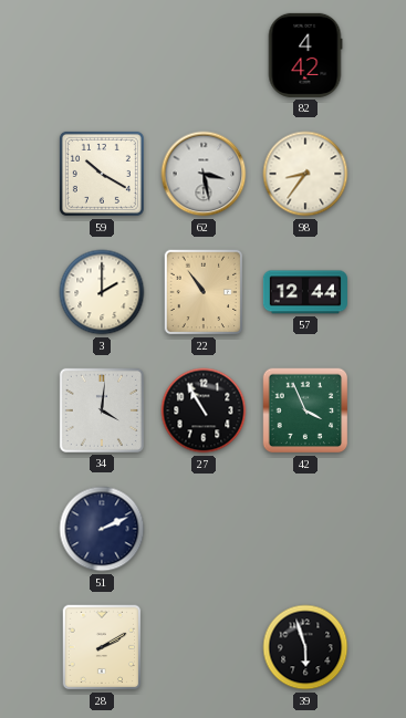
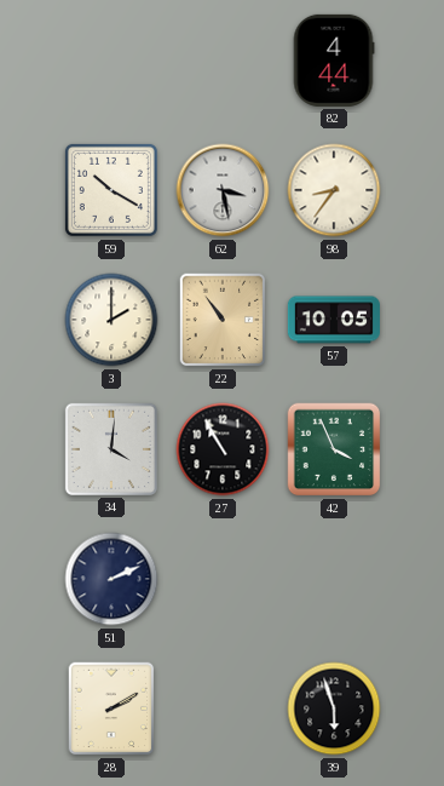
82: 4:42 -> 4:44
57: 12:44 -> 10:05
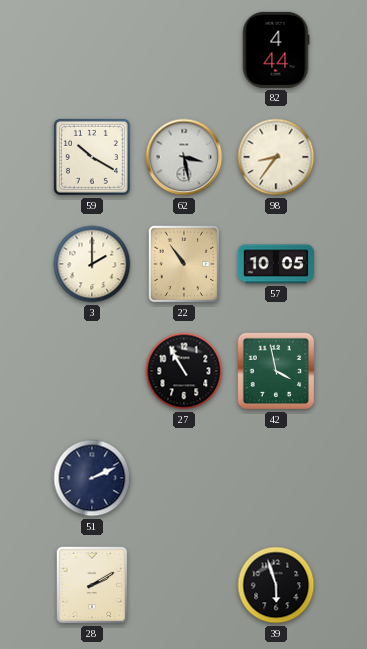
34: 4:01 -> none
42: 3:56 -> 3:58
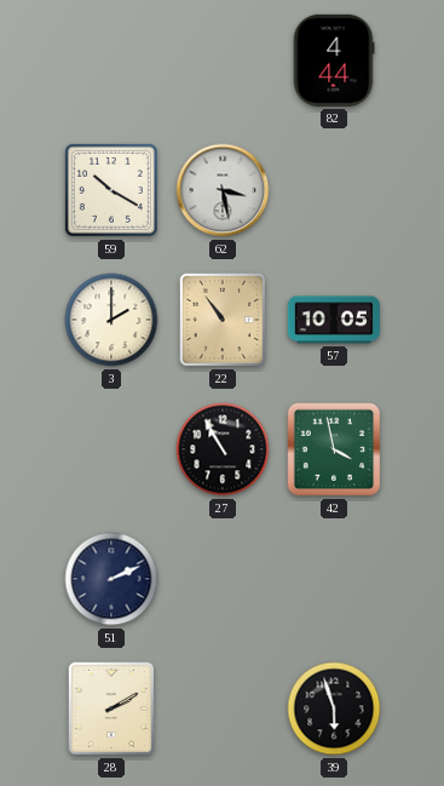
98: 8:36 -> none
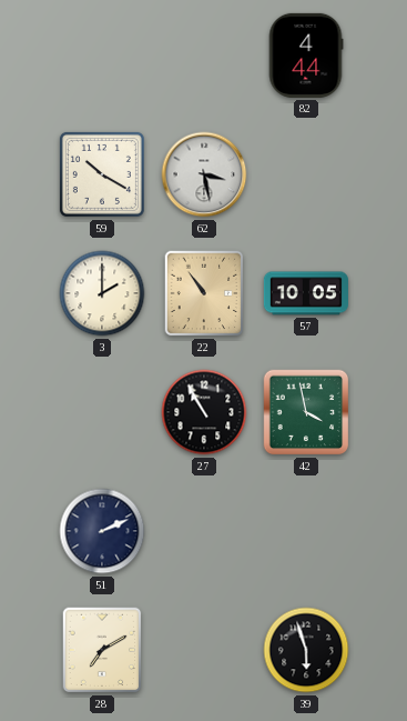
28: 2:10 -> 7:10
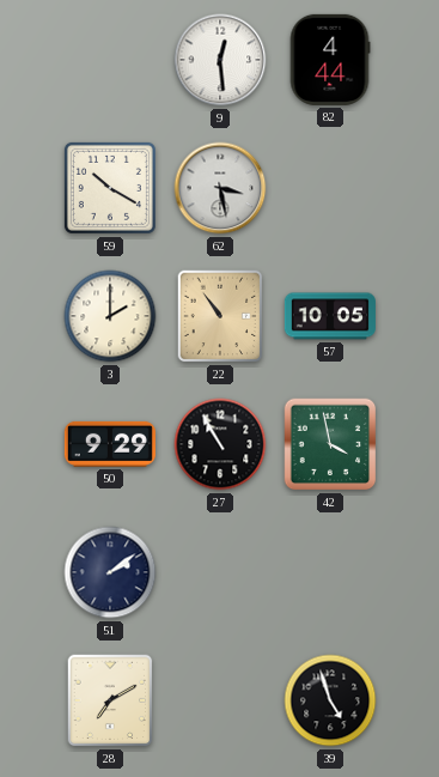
9: none -> 12:29
50: none -> 9:29
51: 2:11 -> 2:09
39: 5:57 -> 4:57
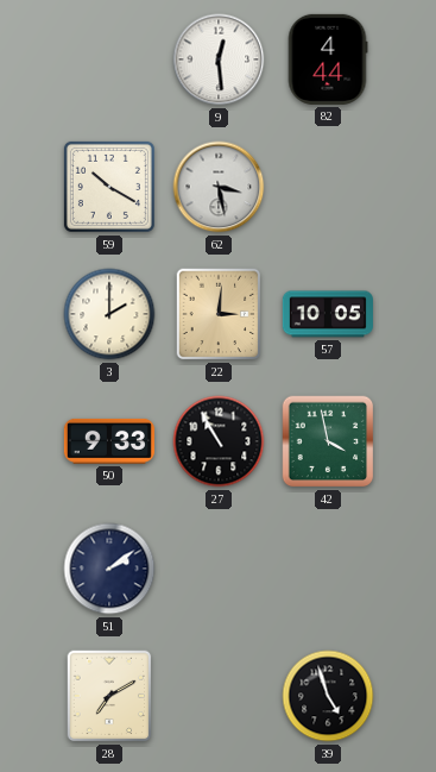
22: 10:54 -> 3:01
50: 9:29 -> 9:33
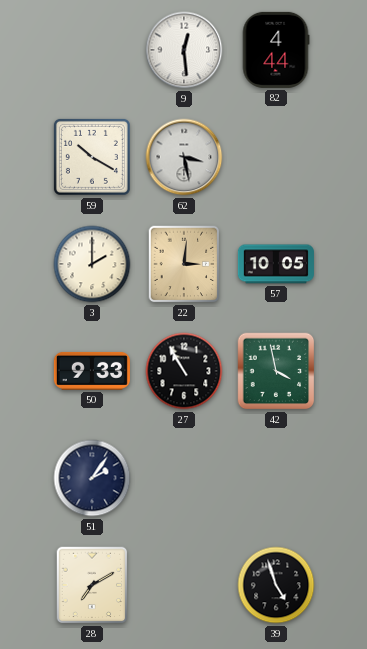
51: 2:09 -> 2:06
